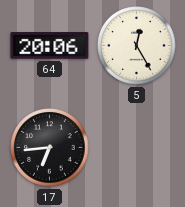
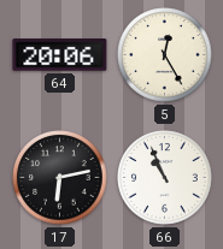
17: 6:44 -> 6:13
66: none -> 10:56
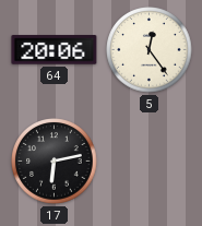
5: 12:25 -> 12:24
66: 10:56 -> none
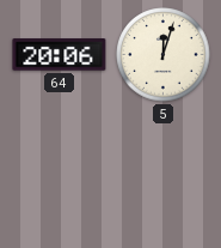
5: 12:24 -> 12:03
17: 6:13 -> none
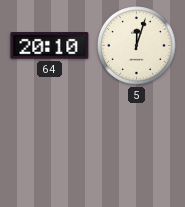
64: 20:06 -> 20:10
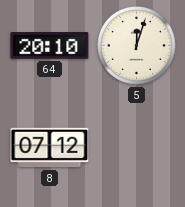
8: none -> 07:12
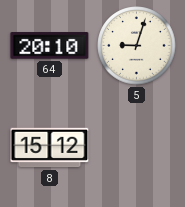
5: 12:03 -> 9:03
8: 07:12 -> 15:12
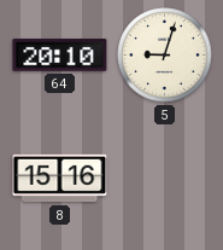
8: 15:12 -> 15:16
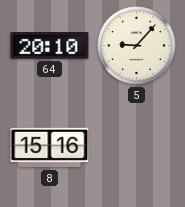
5: 9:03 -> 9:07
